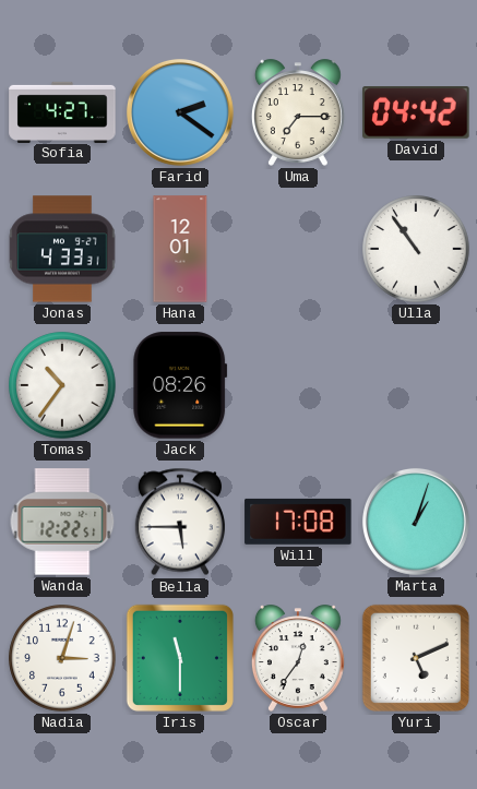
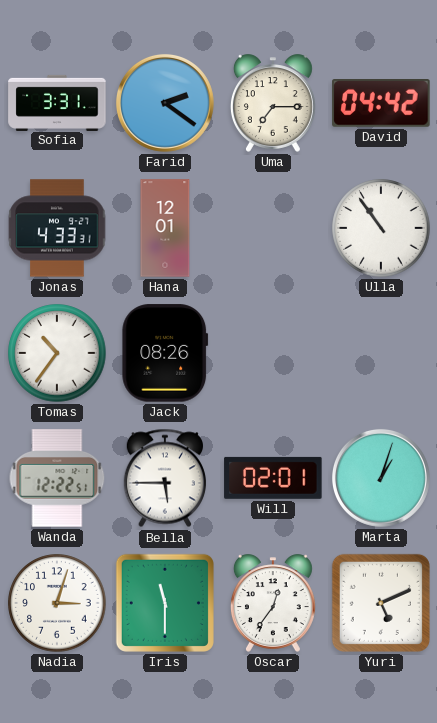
Sofia: 4:27 -> 3:31
Will: 17:08 -> 02:01
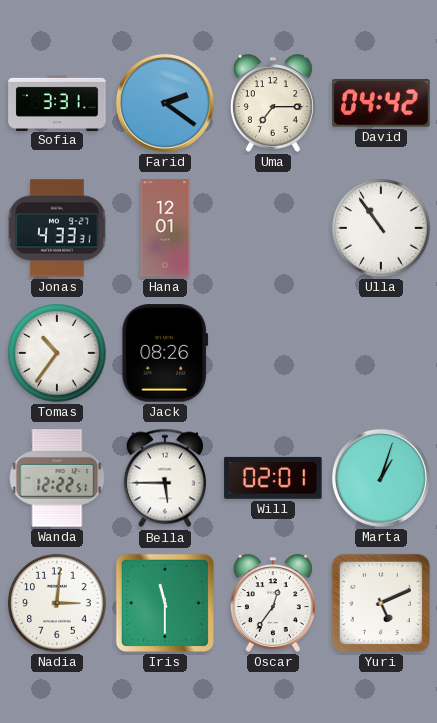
Nadia: 3:03 -> 3:01
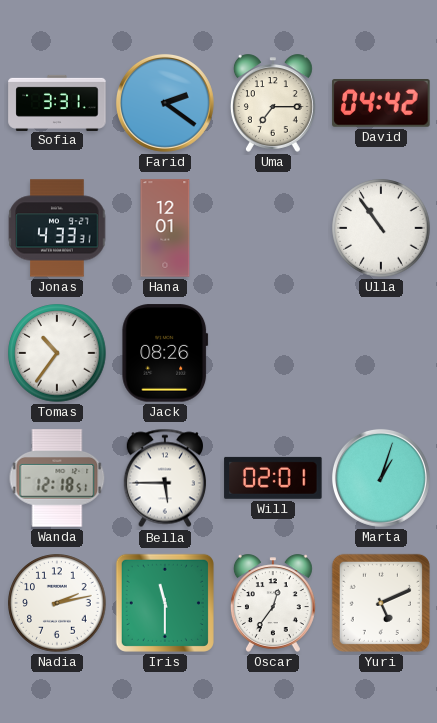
Wanda: 12:22 -> 12:18
Nadia: 3:01 -> 2:13
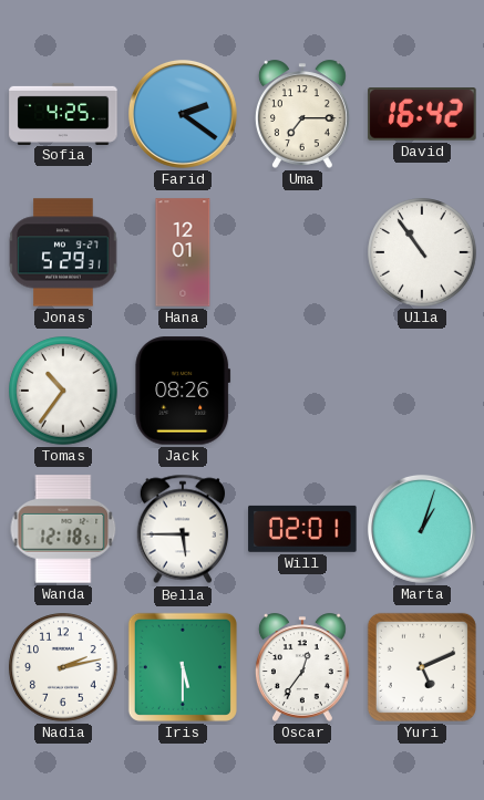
Sofia: 3:31 -> 4:25
David: 04:42 -> 16:42
Jonas: 4:33 -> 5:29
Iris: 11:30 -> 5:30
